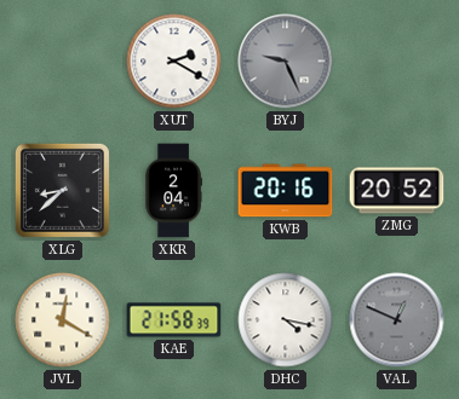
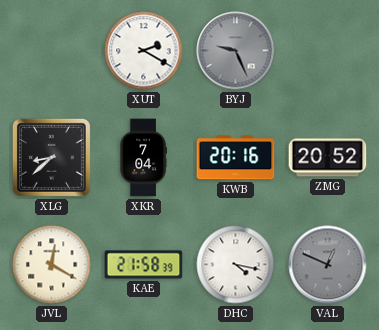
XKR: 2:04 -> 7:04
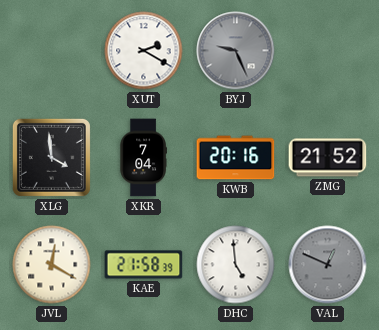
XLG: 8:38 -> 3:59
ZMG: 20:52 -> 21:52
DHC: 4:17 -> 4:59
